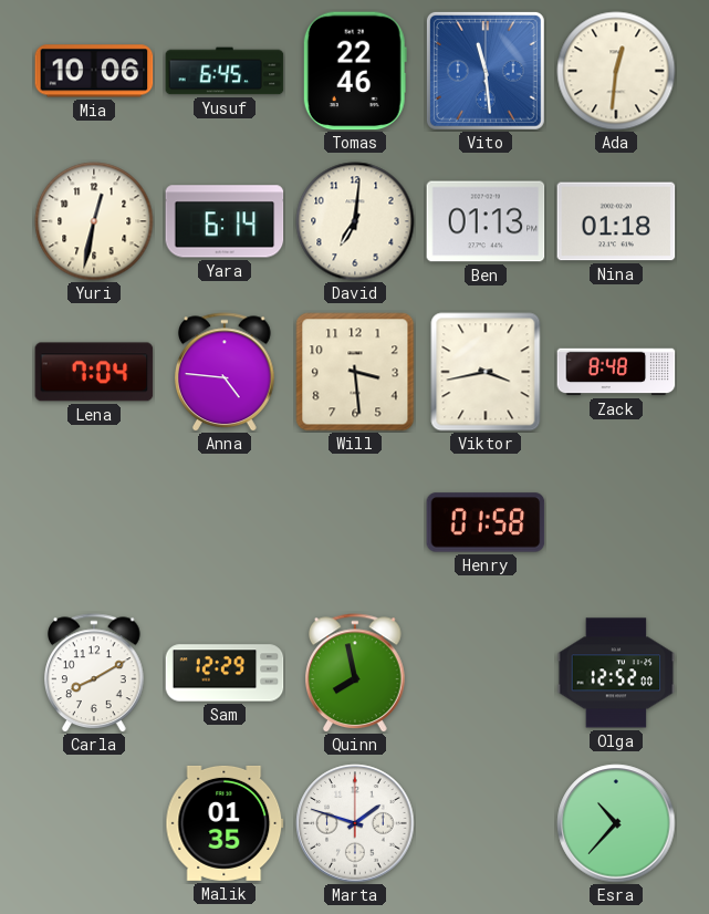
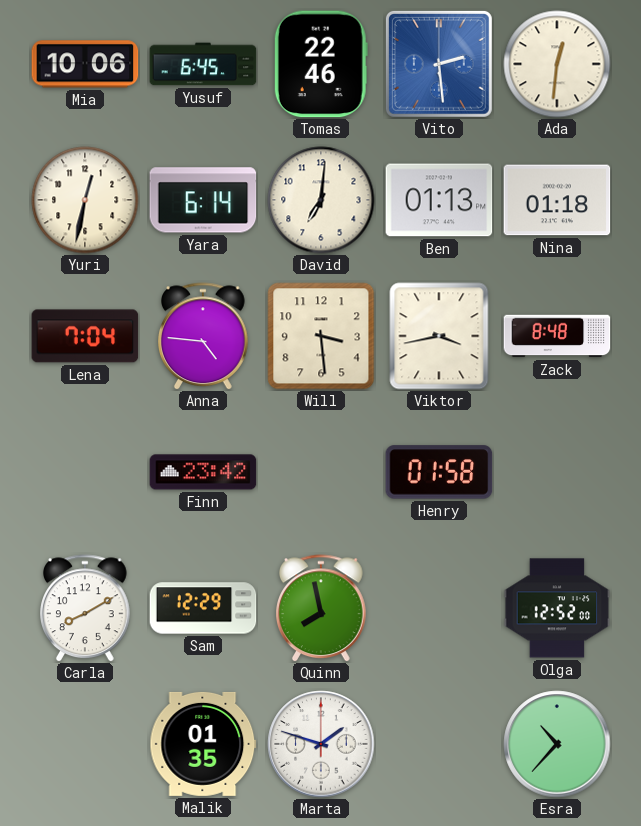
Vito: 11:29 -> 2:29
Finn: none -> 23:42
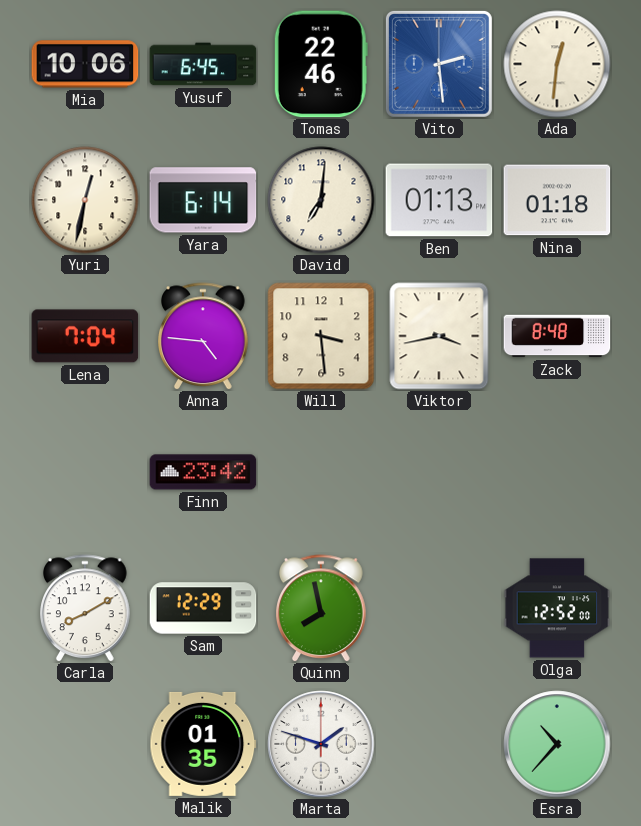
Henry: 01:58 -> none
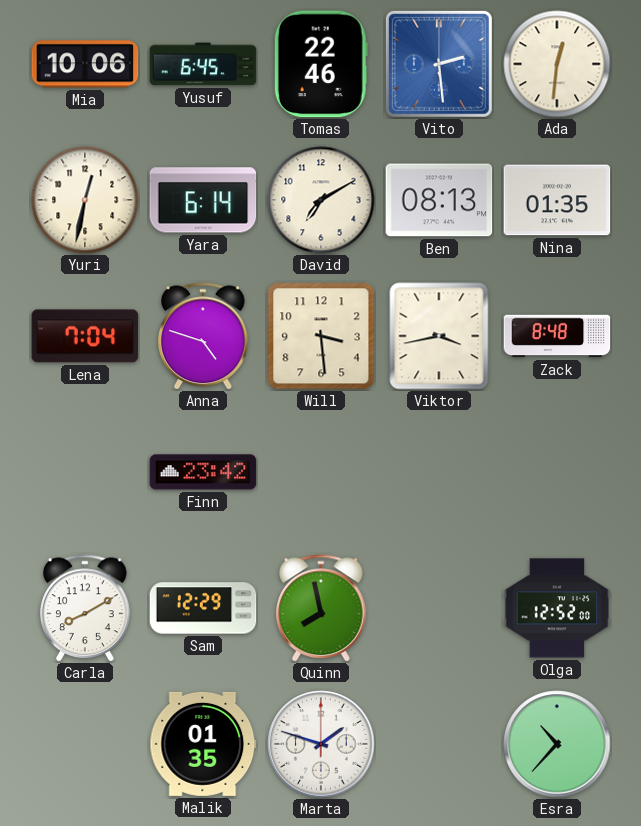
David: 7:01 -> 7:10
Ben: 01:13 -> 08:13
Nina: 01:18 -> 01:35
Anna: 4:46 -> 4:48
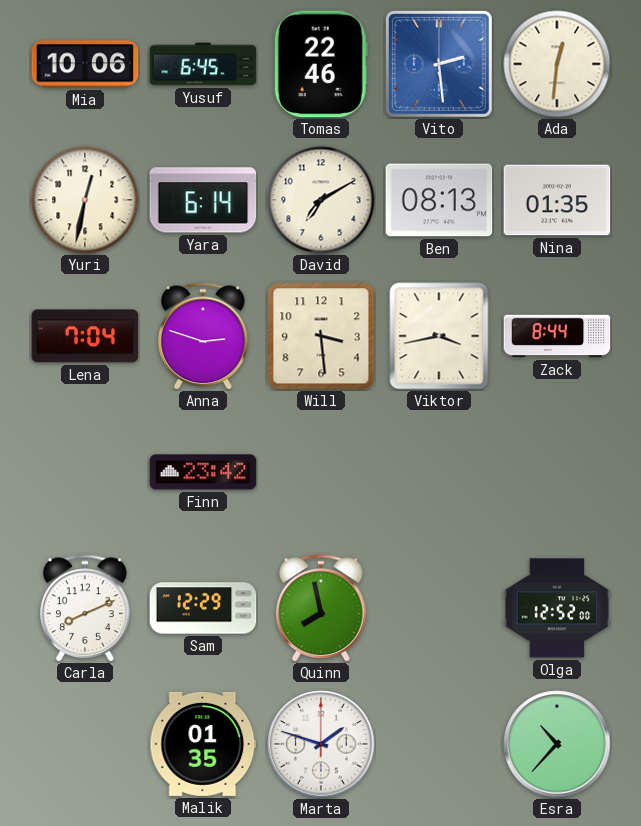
Anna: 4:48 -> 2:48
Zack: 8:48 -> 8:44
Carla: 8:10 -> 8:11
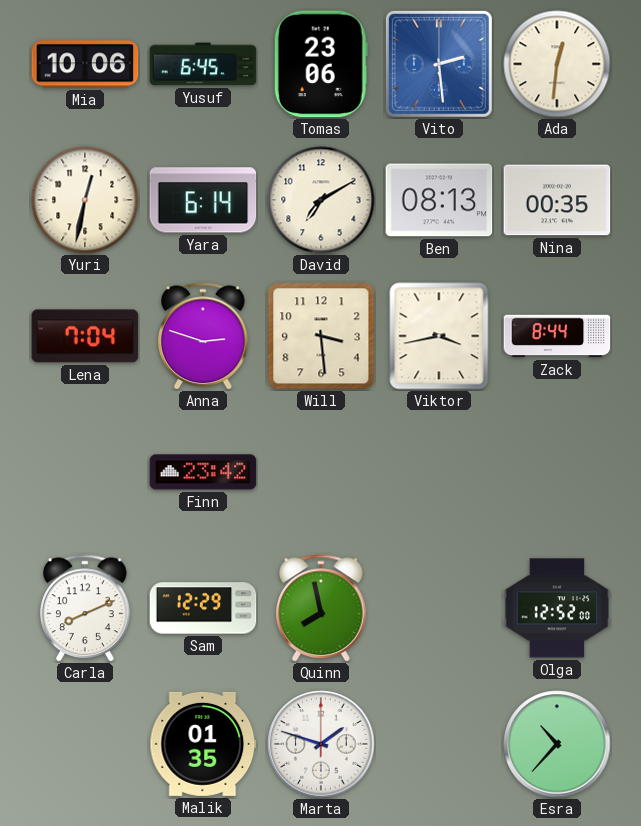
Tomas: 22:46 -> 23:06
Nina: 01:35 -> 00:35
